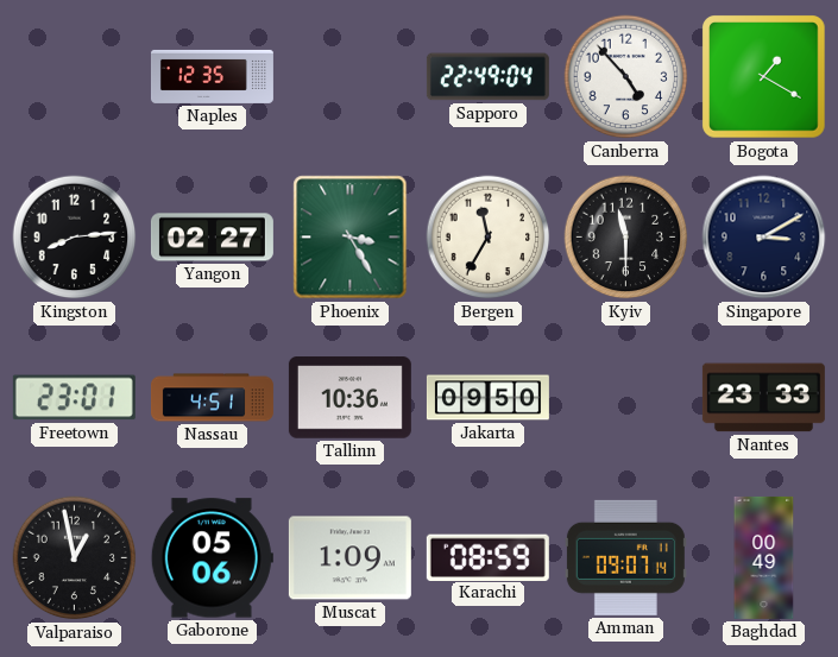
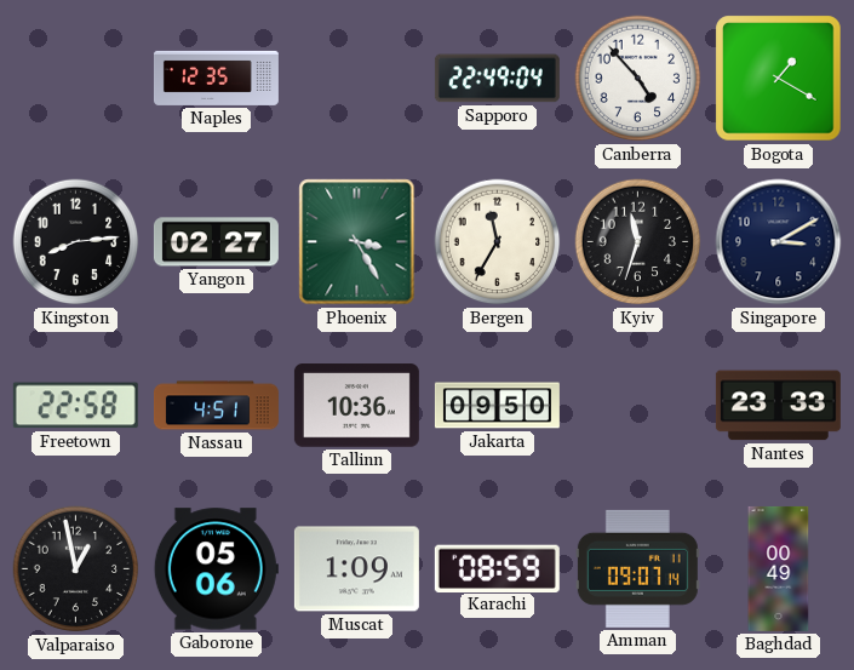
Kyiv: 11:30 -> 11:33
Freetown: 23:01 -> 22:58
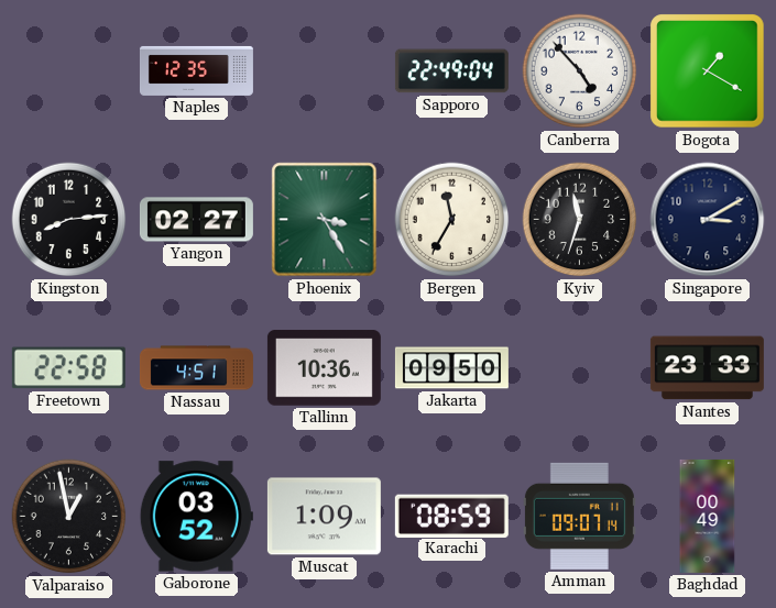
Gaborone: 05:06 -> 03:52
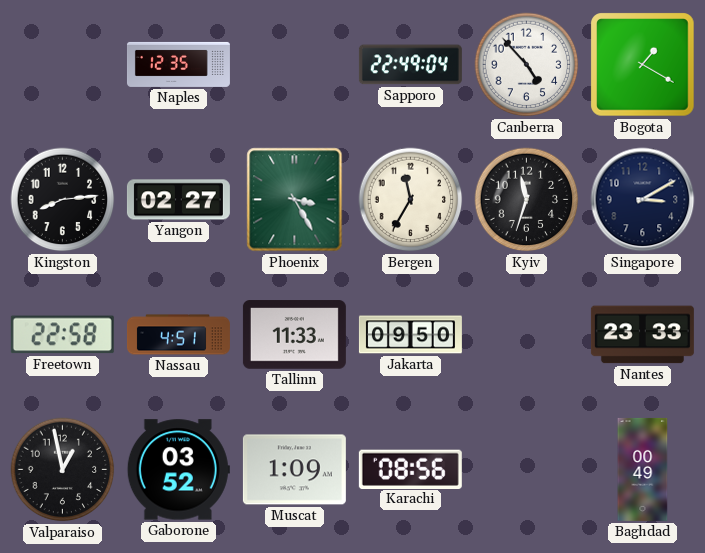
Tallinn: 10:36 -> 11:33
Karachi: 08:59 -> 08:56
Amman: 09:07 -> none
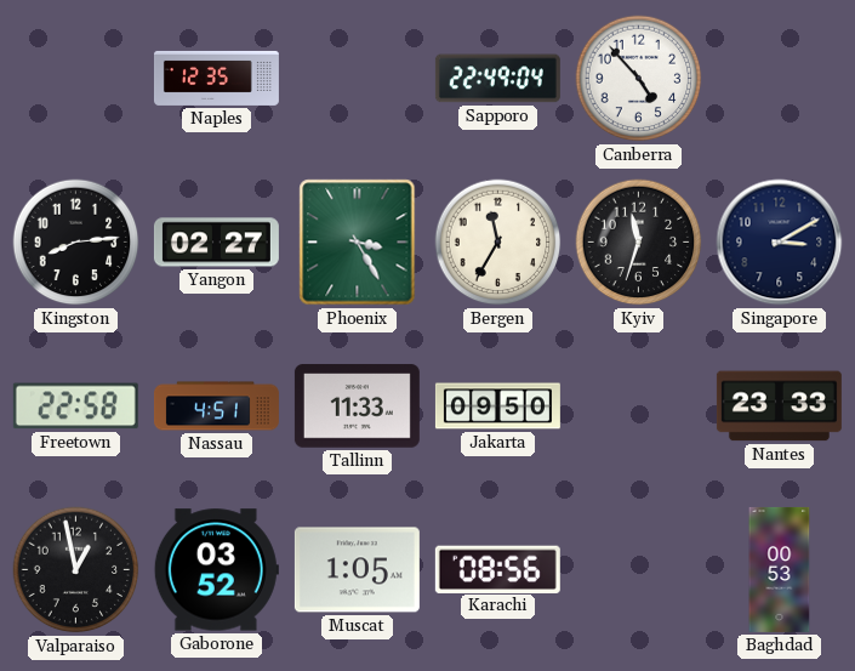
Bogota: 1:20 -> none
Muscat: 1:09 -> 1:05
Baghdad: 00:49 -> 00:53
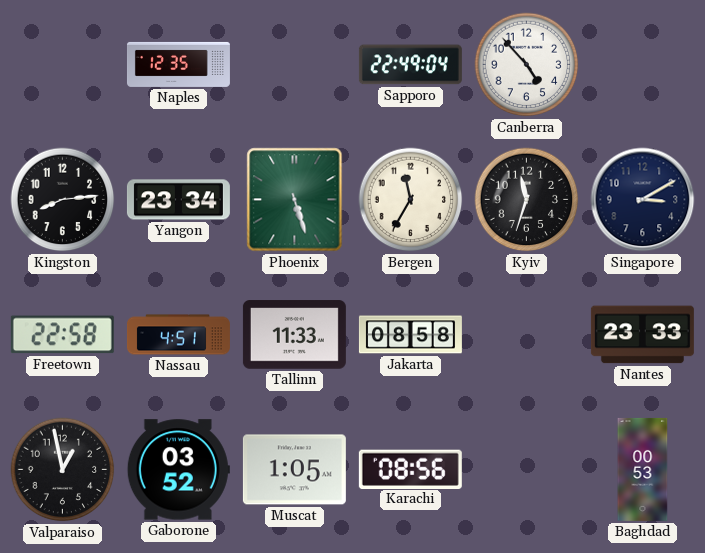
Yangon: 02:27 -> 23:34
Phoenix: 3:25 -> 5:27
Jakarta: 09:50 -> 08:58
